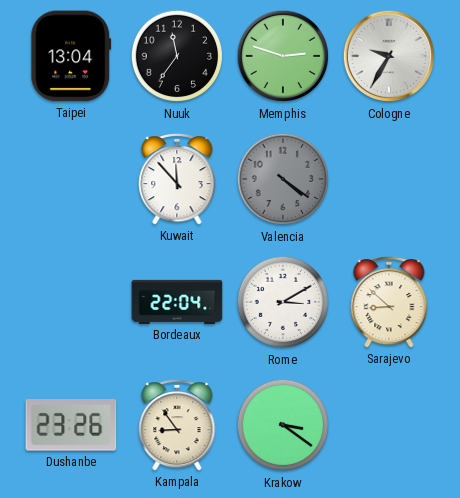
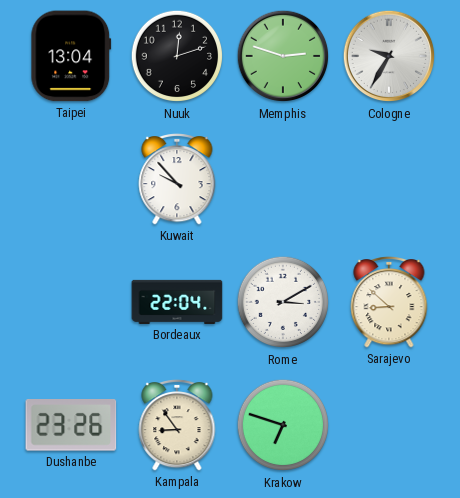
Nuuk: 11:36 -> 12:12
Kuwait: 11:53 -> 9:53
Valencia: 4:21 -> none
Krakow: 3:21 -> 6:48
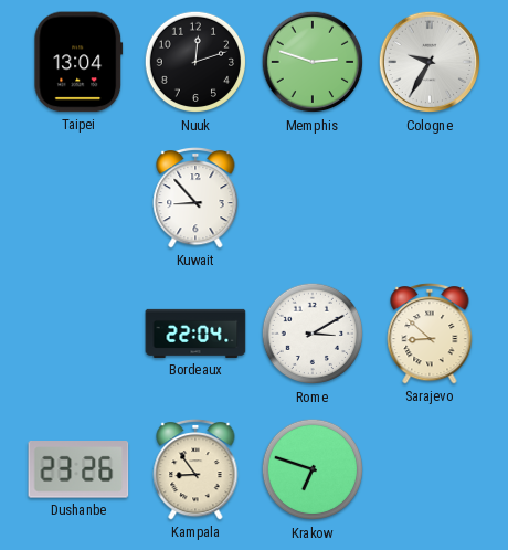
Kuwait: 9:53 -> 8:53
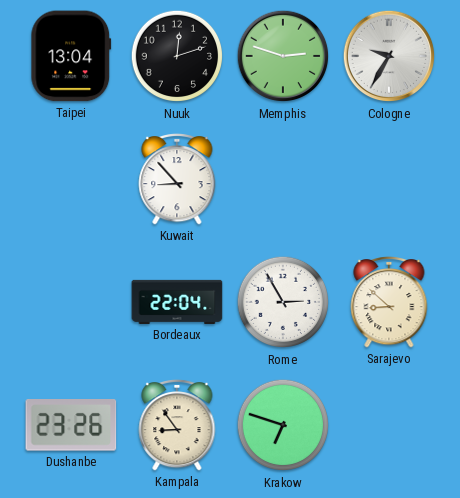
Rome: 3:10 -> 2:55
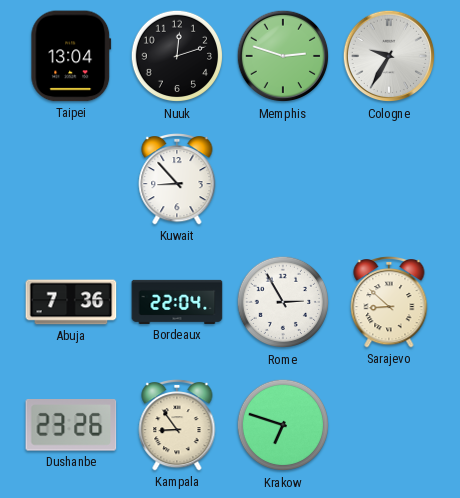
Abuja: none -> 7:36
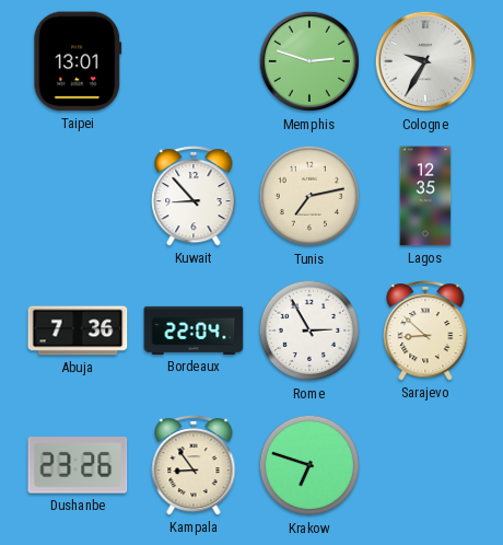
Taipei: 13:04 -> 13:01
Nuuk: 12:12 -> none
Tunis: none -> 7:13
Lagos: none -> 12:35
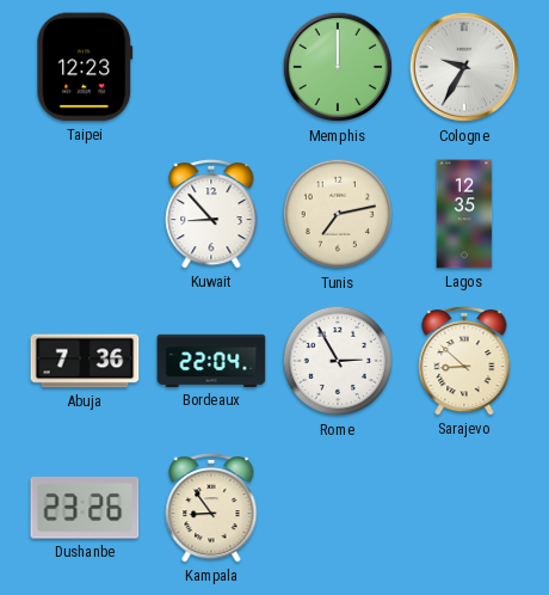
Taipei: 13:01 -> 12:23
Memphis: 2:48 -> 12:00
Krakow: 6:48 -> none
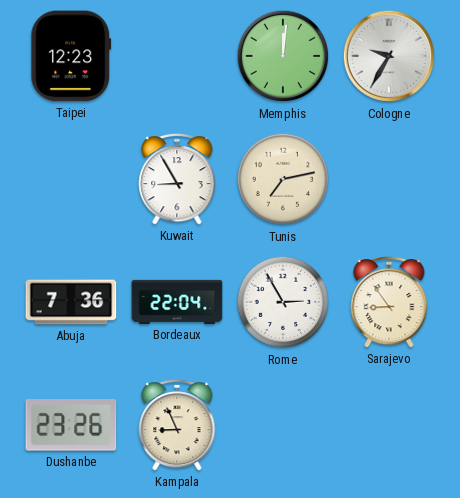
Memphis: 12:00 -> 12:01
Kuwait: 8:53 -> 8:55
Lagos: 12:35 -> none
Sarajevo: 8:52 -> 8:54
Kampala: 8:54 -> 8:56
